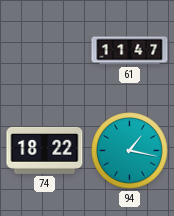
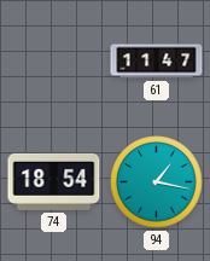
74: 18:22 -> 18:54
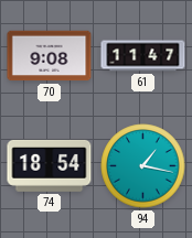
70: none -> 9:08
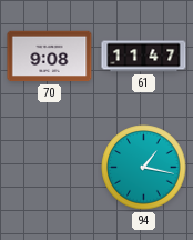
74: 18:54 -> none
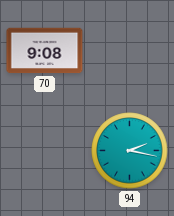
61: 11:47 -> none
94: 1:17 -> 2:17
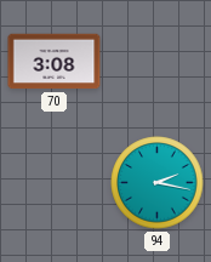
70: 9:08 -> 3:08
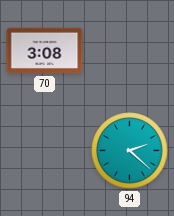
94: 2:17 -> 2:22
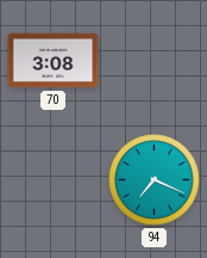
94: 2:22 -> 7:19
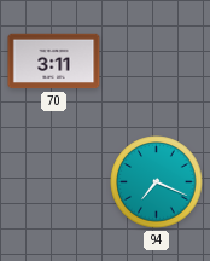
70: 3:08 -> 3:11
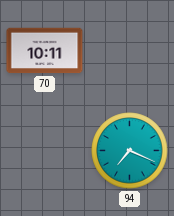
70: 3:11 -> 10:11
